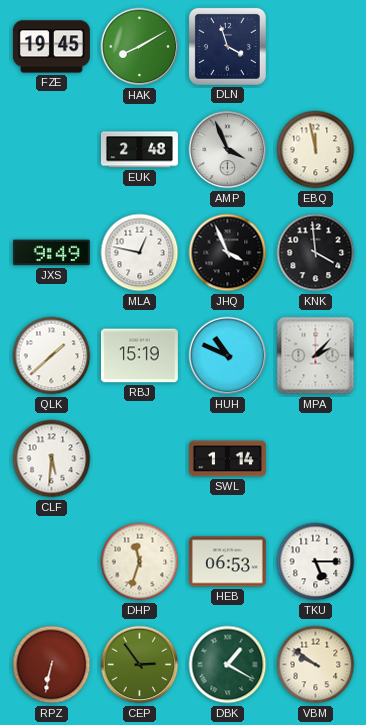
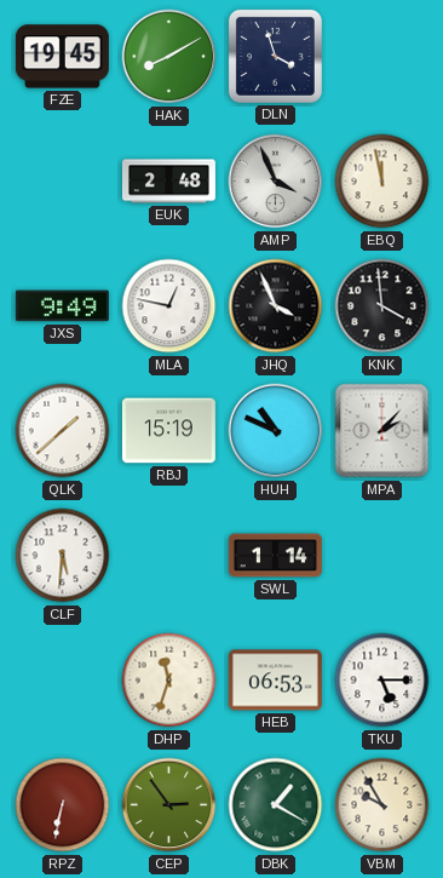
VBM: 9:51 -> 9:55
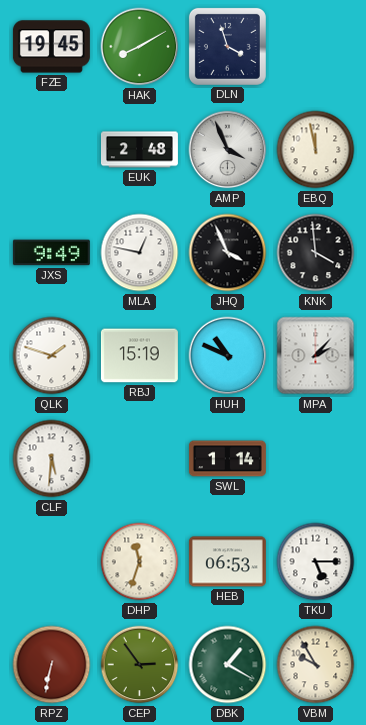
QLK: 1:38 -> 1:48
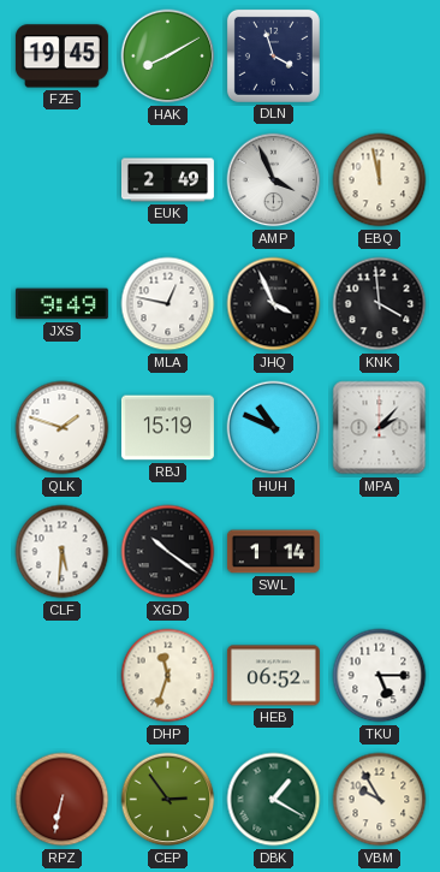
EUK: 2:48 -> 2:49
XGD: none -> 10:21
HEB: 06:53 -> 06:52
